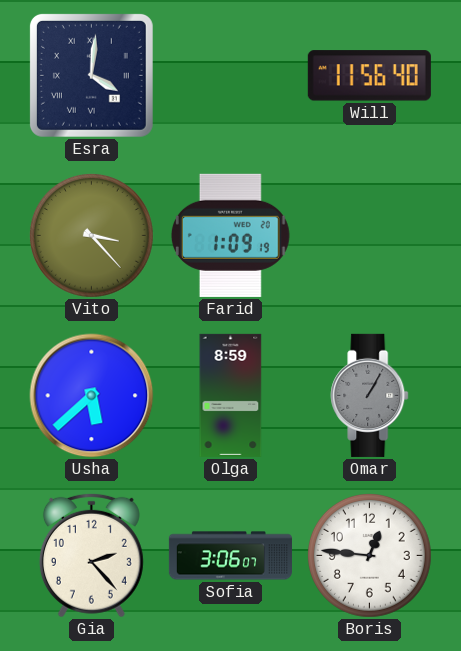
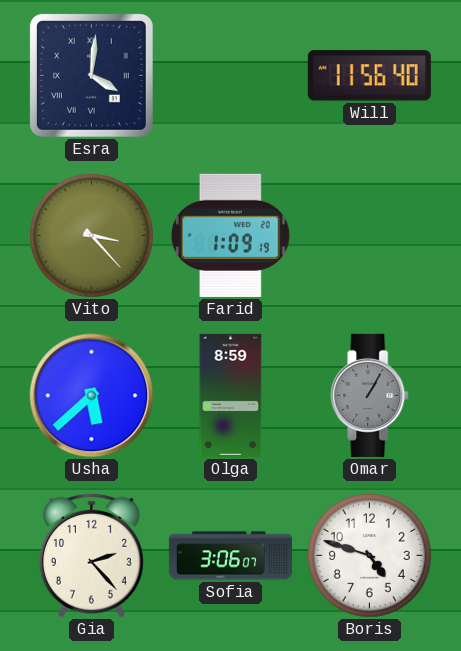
Boris: 12:46 -> 4:48
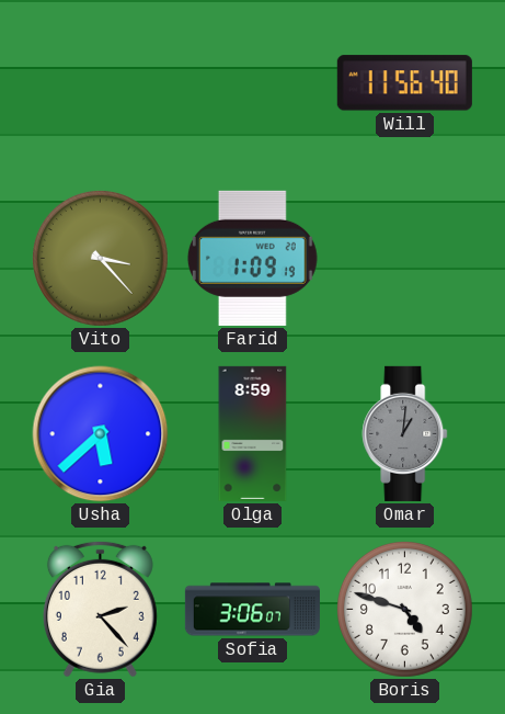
Esra: 4:01 -> none
Omar: 1:05 -> 1:01
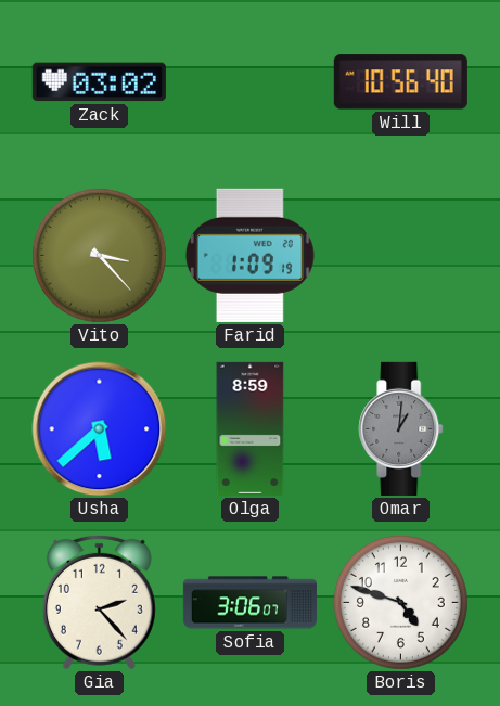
Zack: none -> 03:02
Will: 11:56 -> 10:56
